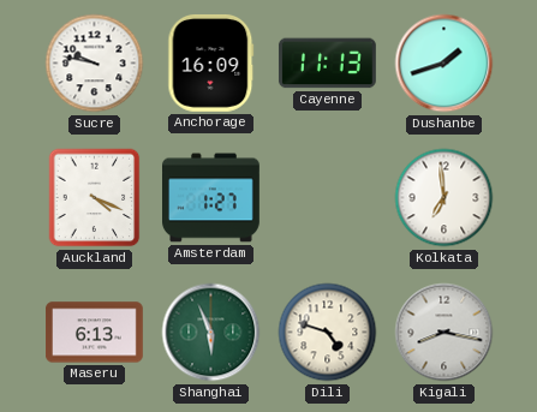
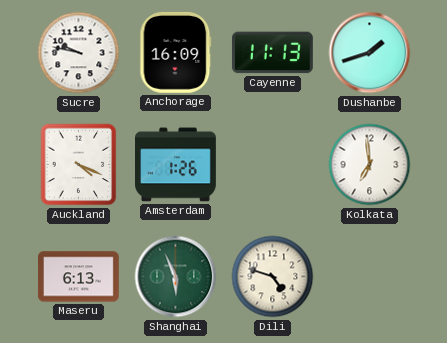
Amsterdam: 1:27 -> 1:26
Kigali: 8:17 -> none
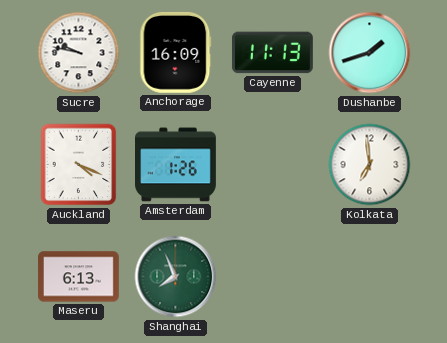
Shanghai: 5:56 -> 7:56
Dili: 4:48 -> none
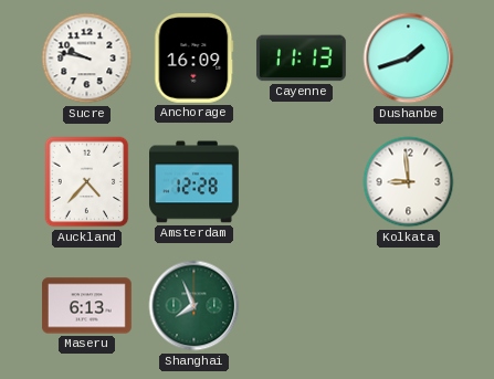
Auckland: 4:19 -> 4:37
Amsterdam: 1:26 -> 12:28
Kolkata: 6:59 -> 8:59
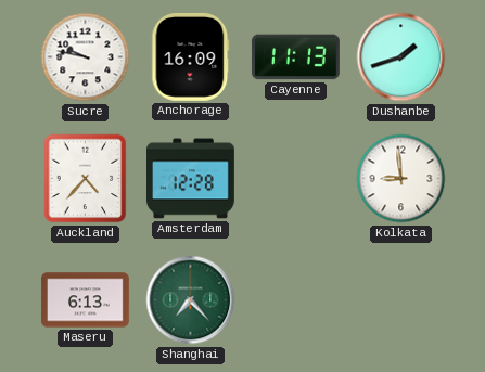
Shanghai: 7:56 -> 7:23
